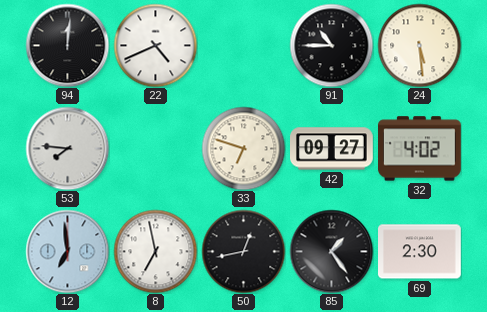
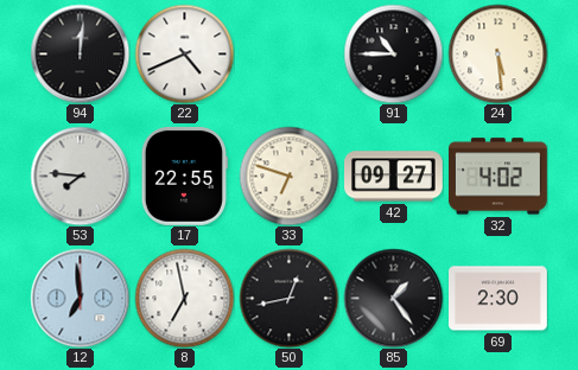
17: none -> 22:55
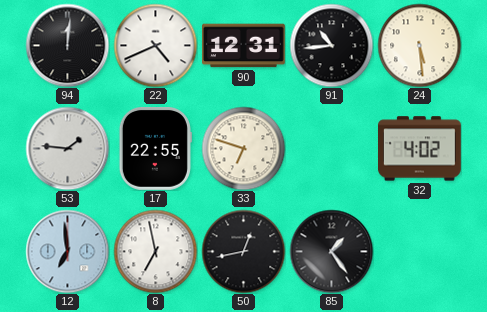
90: none -> 12:31
91: 10:45 -> 10:44
53: 7:46 -> 1:46
42: 09:27 -> none
69: 2:30 -> none
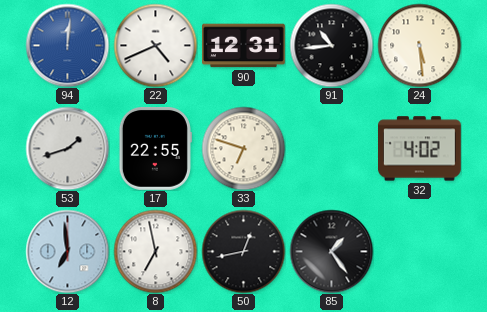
94 dial: black -> blue
53: 1:46 -> 1:42
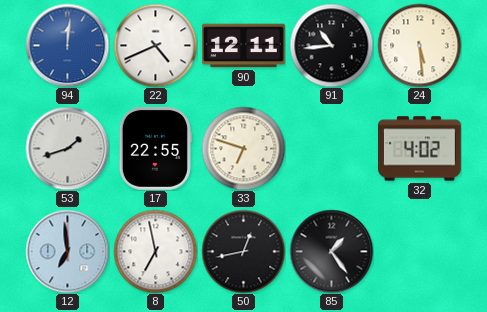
90: 12:31 -> 12:11
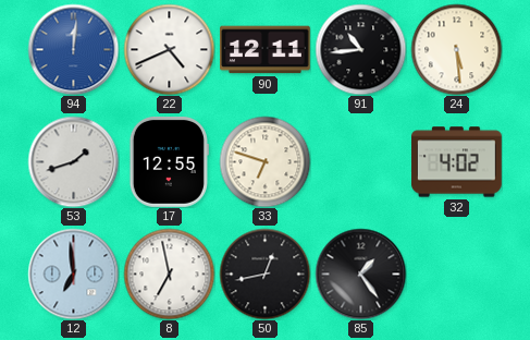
17: 22:55 -> 12:55
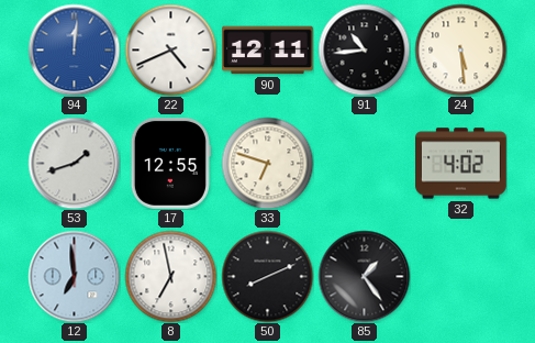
50: 12:43 -> 8:11
